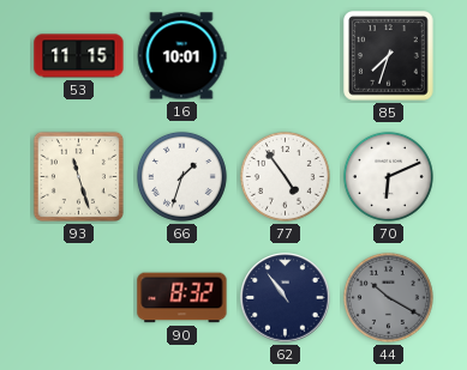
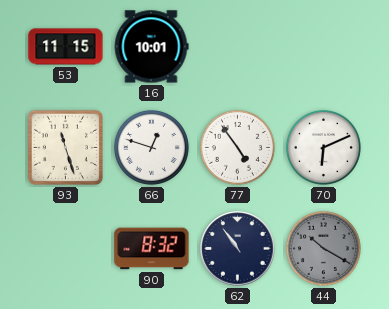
85: 7:33 -> none
66: 1:33 -> 12:48
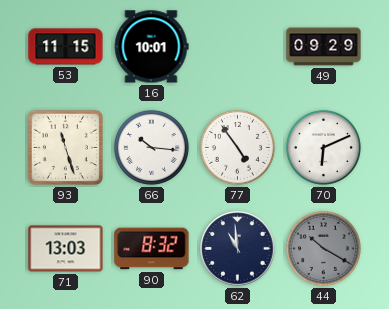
49: none -> 09:29
66: 12:48 -> 10:16
71: none -> 13:03
62: 10:54 -> 10:59
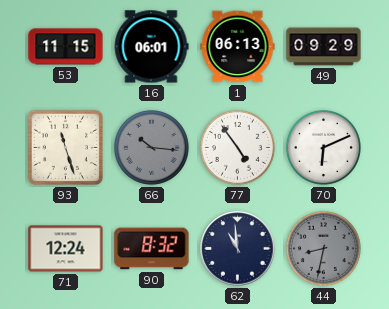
16: 10:01 -> 06:01
1: none -> 06:13
66 dial: white -> grey
71: 13:03 -> 12:24
44: 10:20 -> 8:32
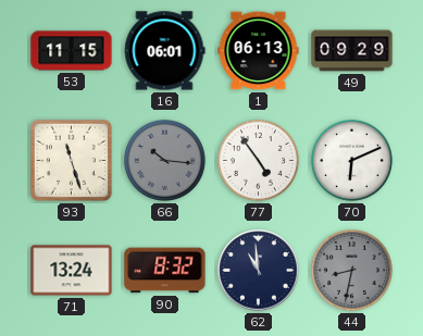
71: 12:24 -> 13:24
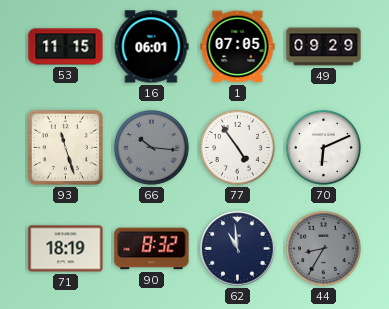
1: 06:13 -> 07:05
71: 13:24 -> 18:19
44: 8:32 -> 8:35
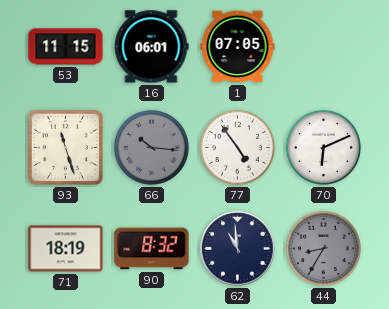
49: 09:29 -> none
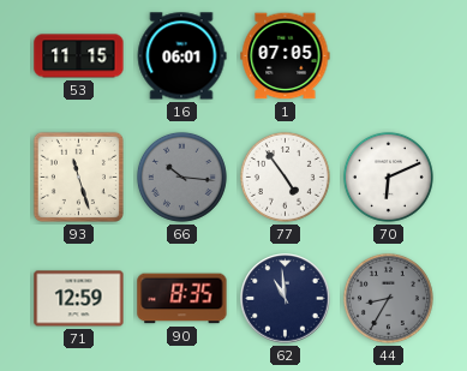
71: 18:19 -> 12:59
90: 8:32 -> 8:35
